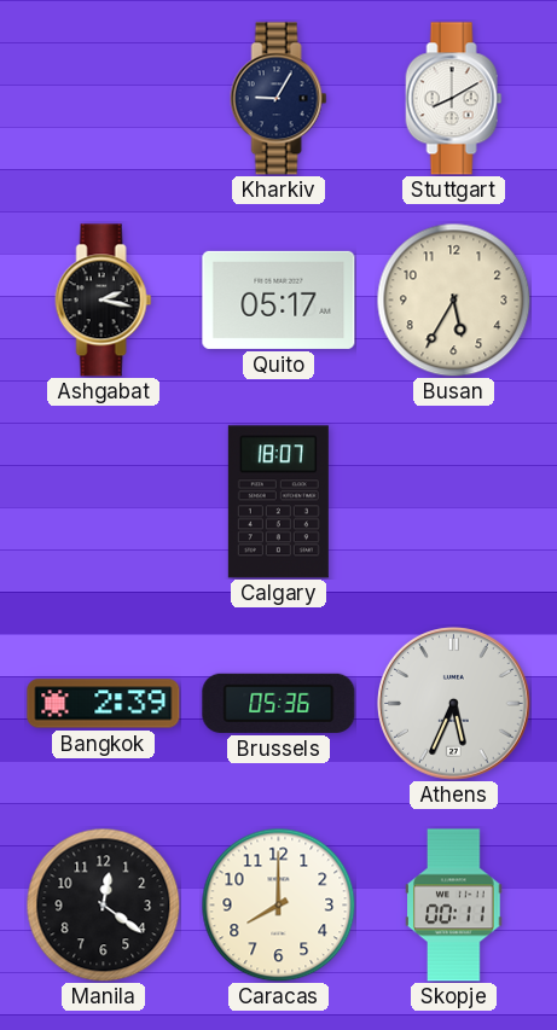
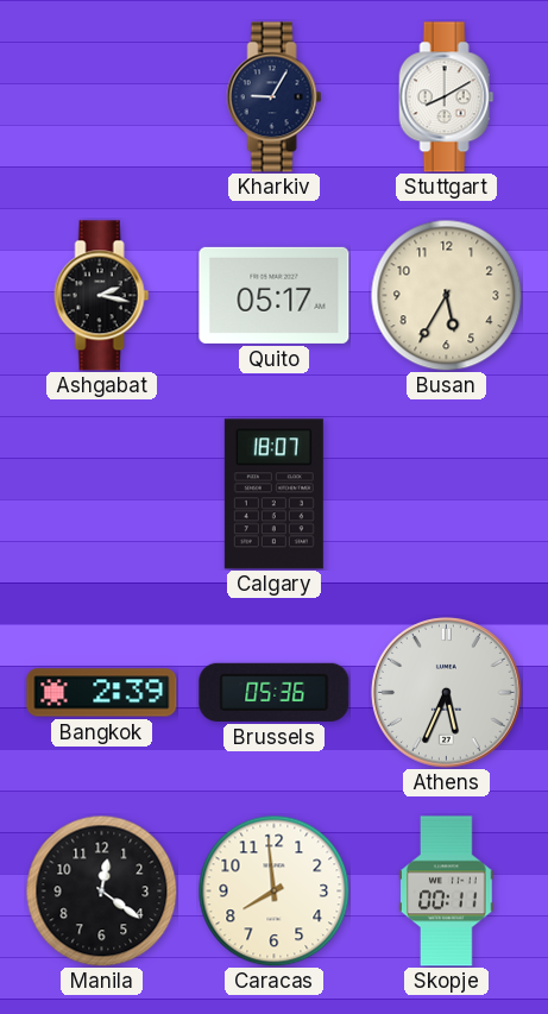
Caracas: 8:00 -> 7:59
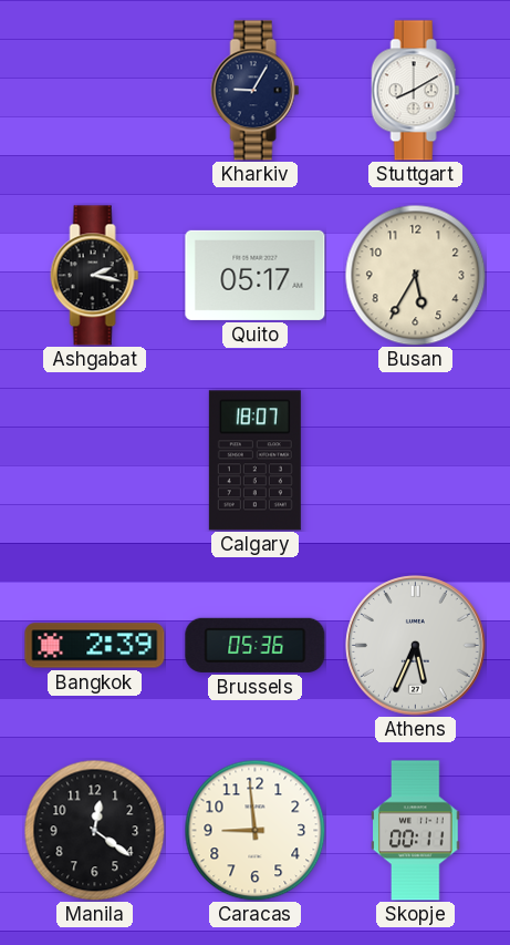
Caracas: 7:59 -> 8:59
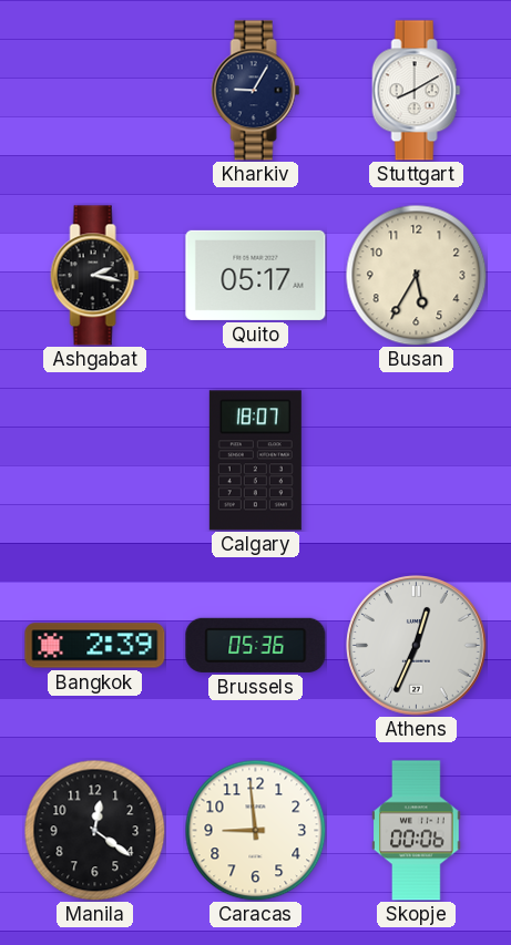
Athens: 5:34 -> 12:34
Skopje: 00:11 -> 00:06
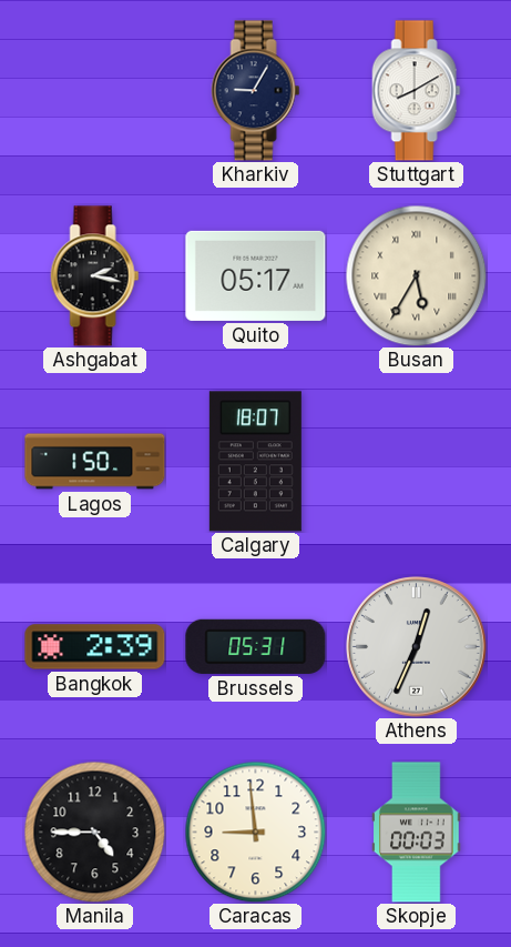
Busan numerals: Arabic -> Roman
Lagos: none -> 1:50
Brussels: 05:36 -> 05:31
Manila: 12:21 -> 4:45
Skopje: 00:06 -> 00:03
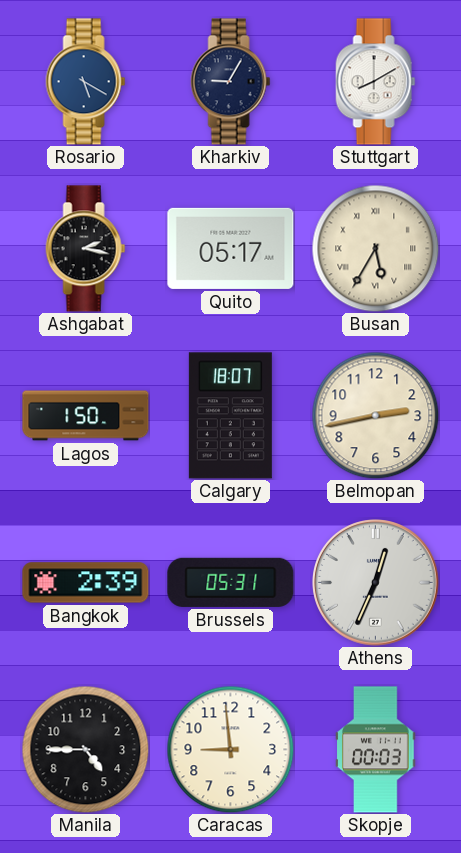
Rosario: none -> 5:20
Belmopan: none -> 2:43
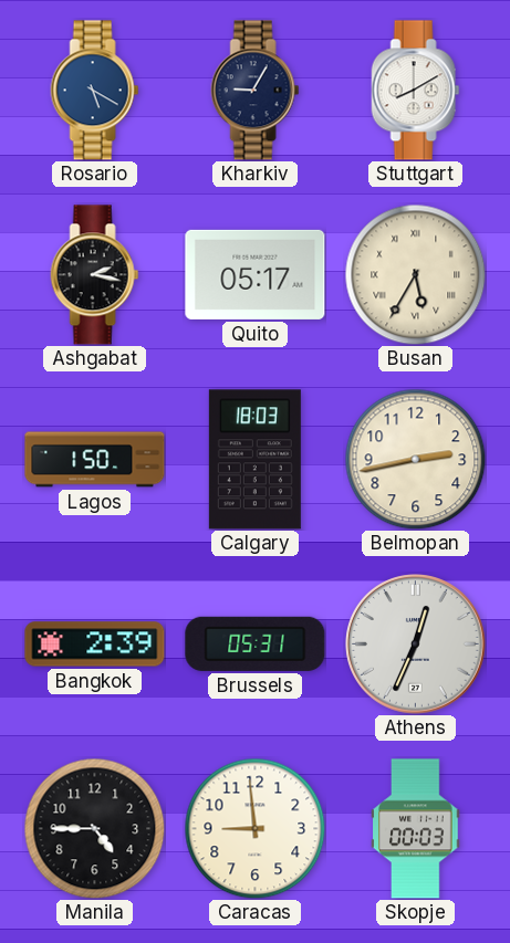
Calgary: 18:07 -> 18:03
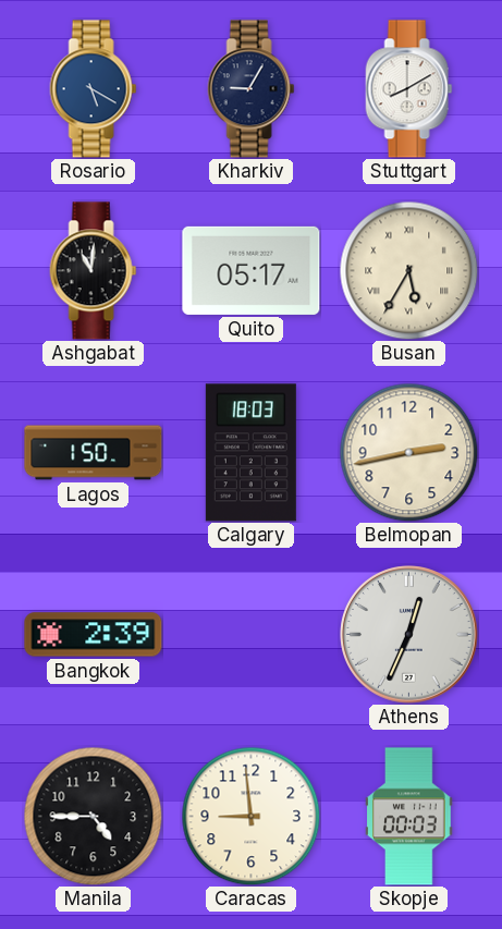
Ashgabat: 2:17 -> 11:01
Brussels: 05:31 -> none
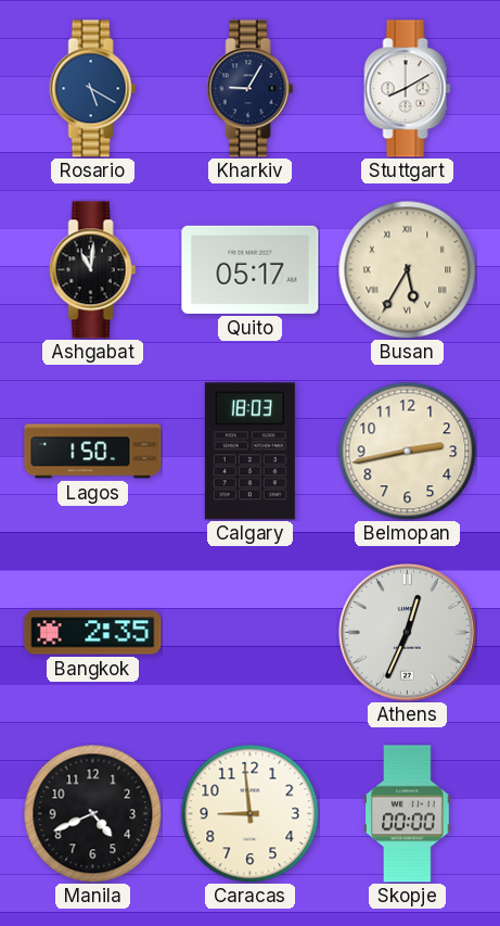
Bangkok: 2:39 -> 2:35
Manila: 4:45 -> 4:41
Skopje: 00:03 -> 00:00
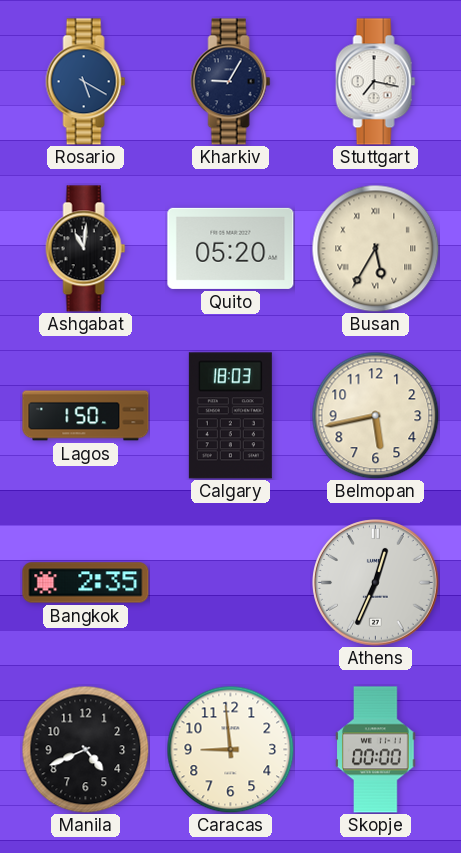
Stuttgart: 8:10 -> 7:17
Quito: 05:17 -> 05:20
Belmopan: 2:43 -> 5:43
